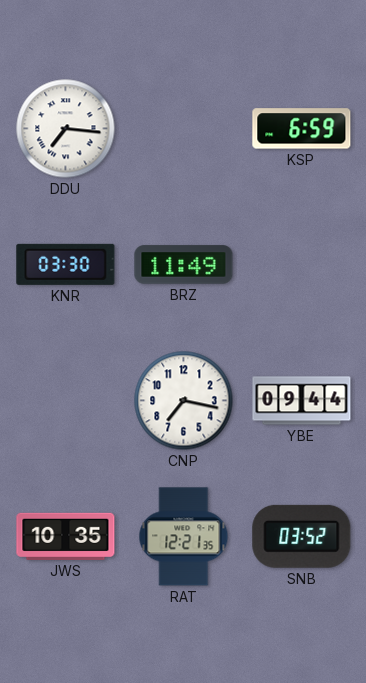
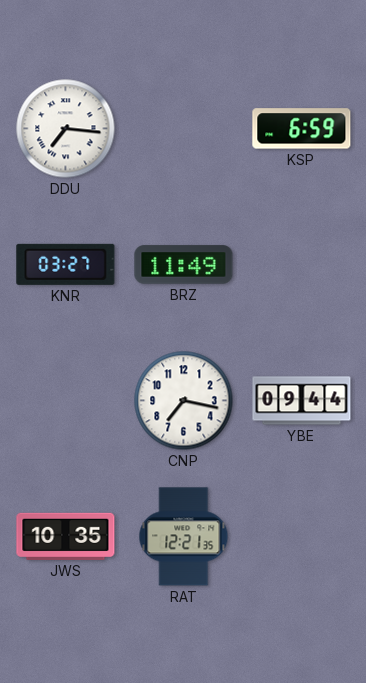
KNR: 03:30 -> 03:27
SNB: 03:52 -> none
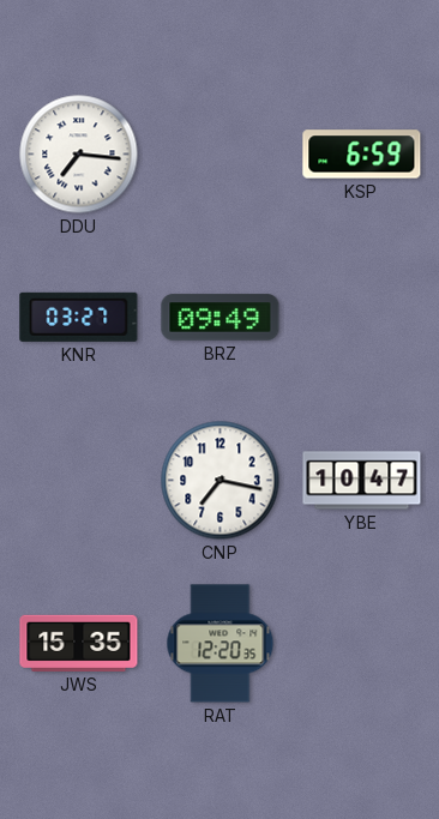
BRZ: 11:49 -> 09:49
YBE: 09:44 -> 10:47
JWS: 10:35 -> 15:35
RAT: 12:21 -> 12:20
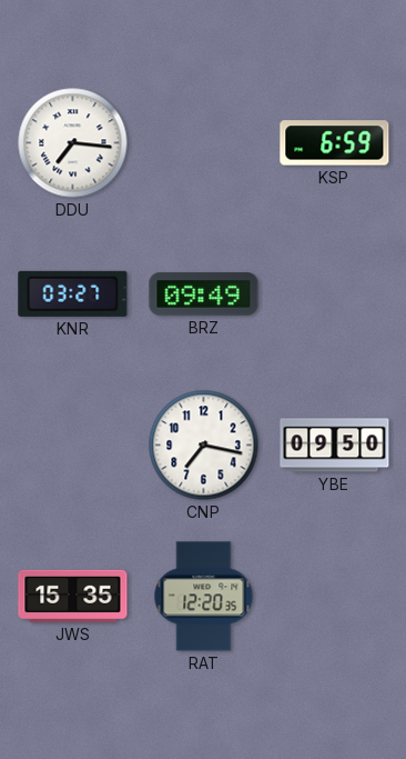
YBE: 10:47 -> 09:50
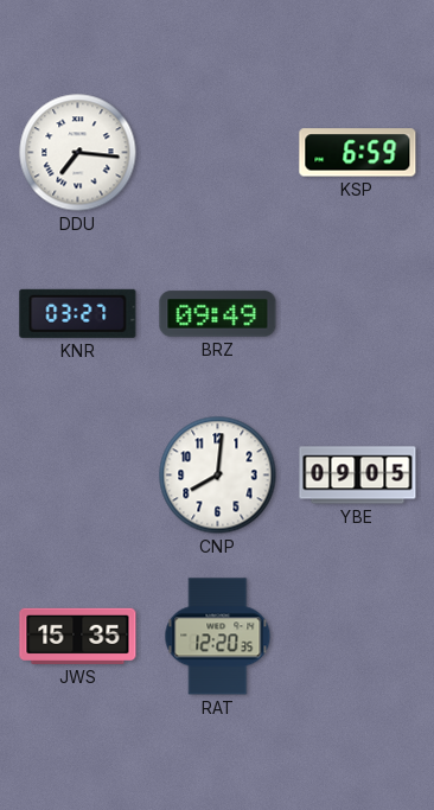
CNP: 7:17 -> 8:01
YBE: 09:50 -> 09:05
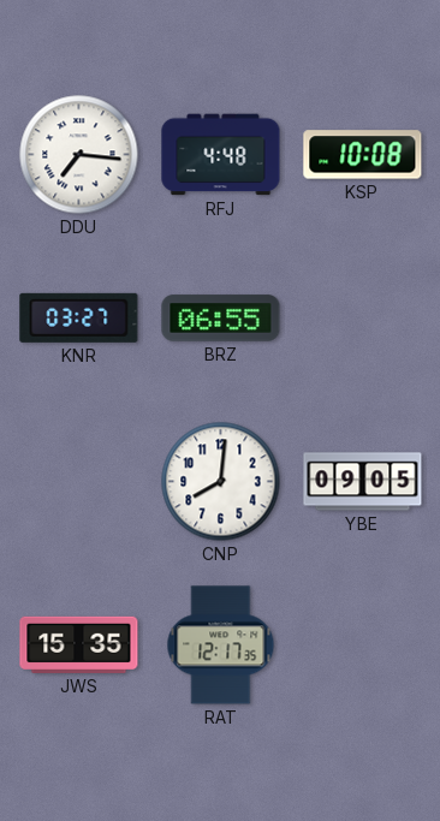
RFJ: none -> 4:48
KSP: 6:59 -> 10:08
BRZ: 09:49 -> 06:55
RAT: 12:20 -> 12:17
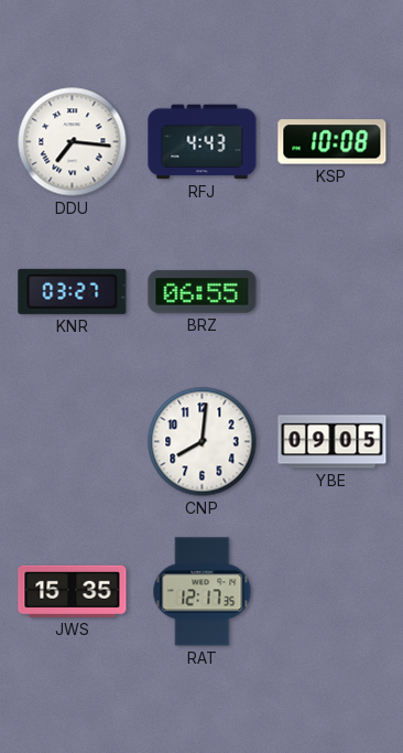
RFJ: 4:48 -> 4:43
